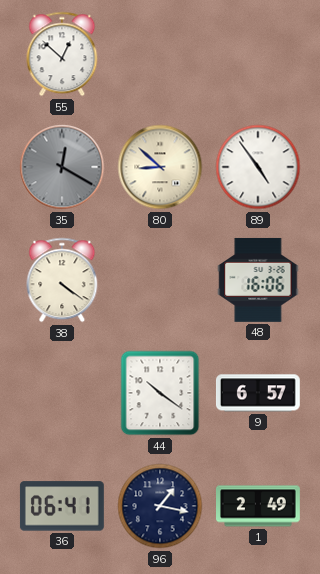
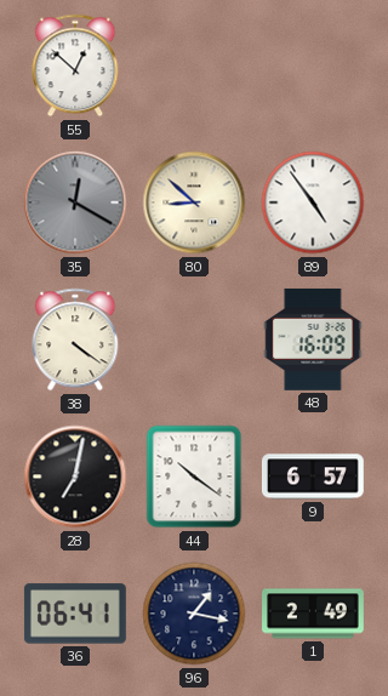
48: 16:06 -> 16:09
28: none -> 7:02
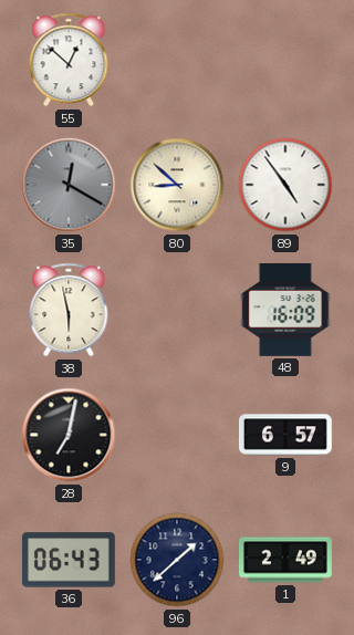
38: 4:21 -> 5:58
44: 10:21 -> none
36: 06:41 -> 06:43
96: 1:17 -> 1:38
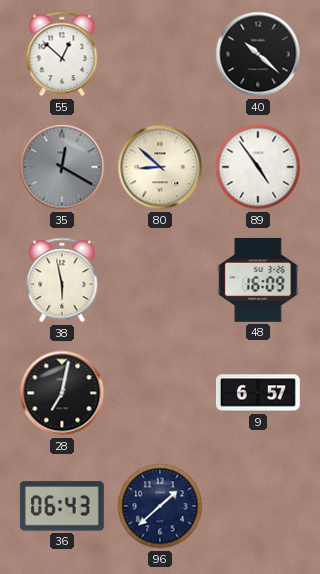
40: none -> 10:22
1: 2:49 -> none
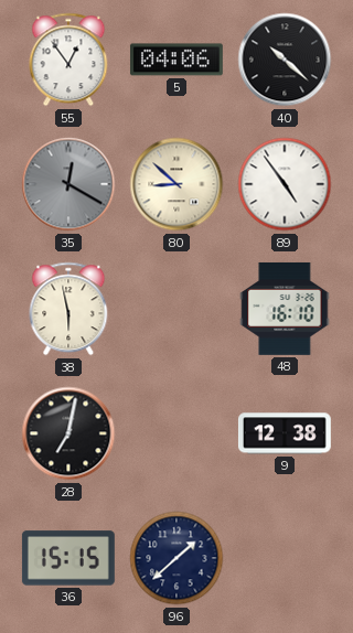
55: 12:52 -> 12:54
5: none -> 04:06
48: 16:09 -> 16:10
9: 6:57 -> 12:38
36: 06:43 -> 15:15
